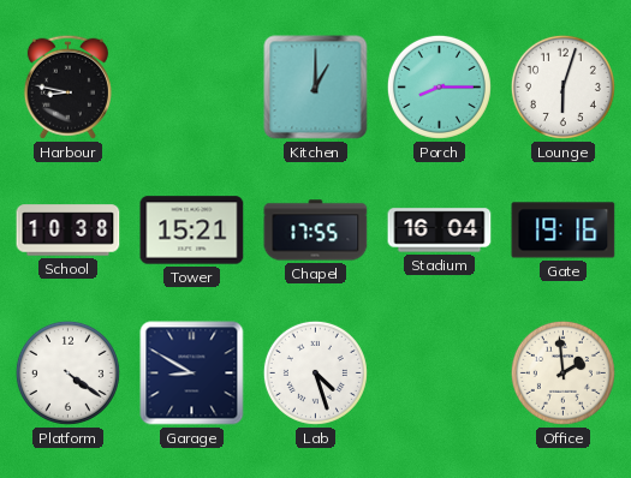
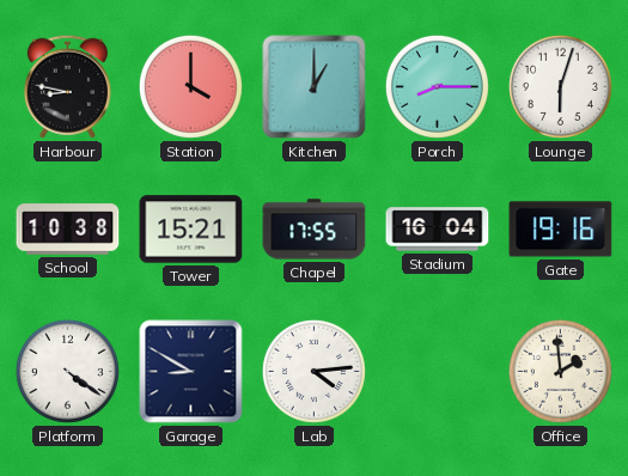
Station: none -> 4:00
Lab: 4:27 -> 4:14
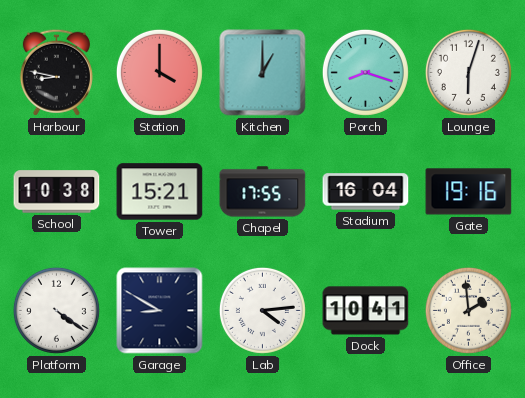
Porch: 8:15 -> 8:18
Dock: none -> 10:41
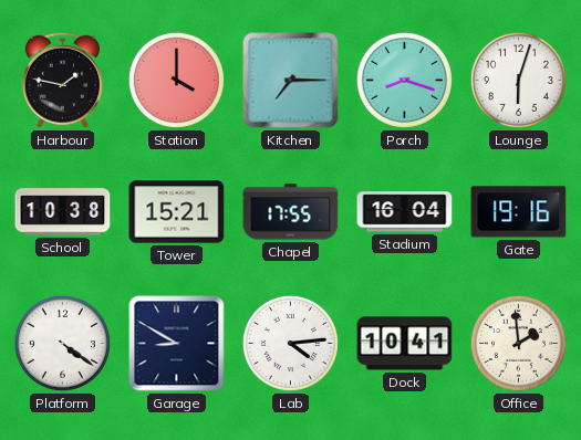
Harbour: 8:47 -> 1:47
Kitchen: 1:00 -> 7:15
